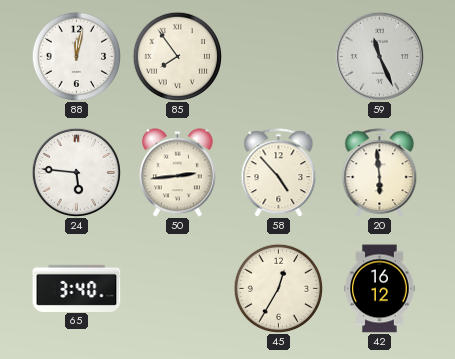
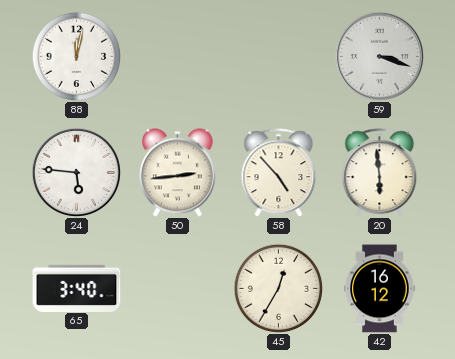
85: 7:54 -> none
59: 11:26 -> 3:18
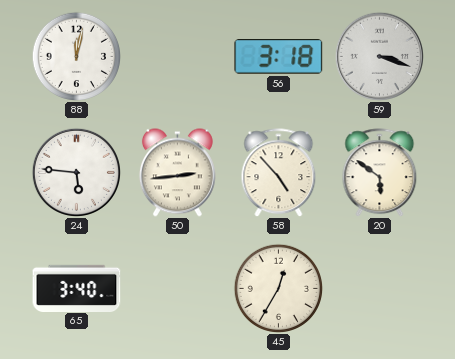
56: none -> 3:18
20: 5:59 -> 5:51
42: 16:12 -> none
